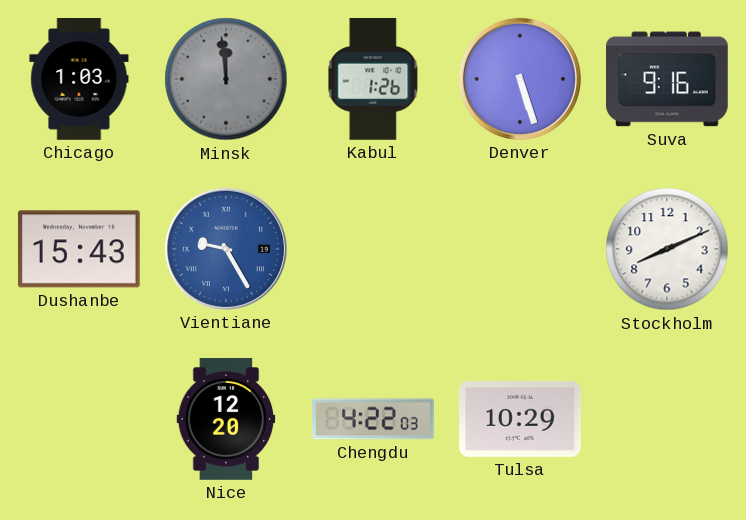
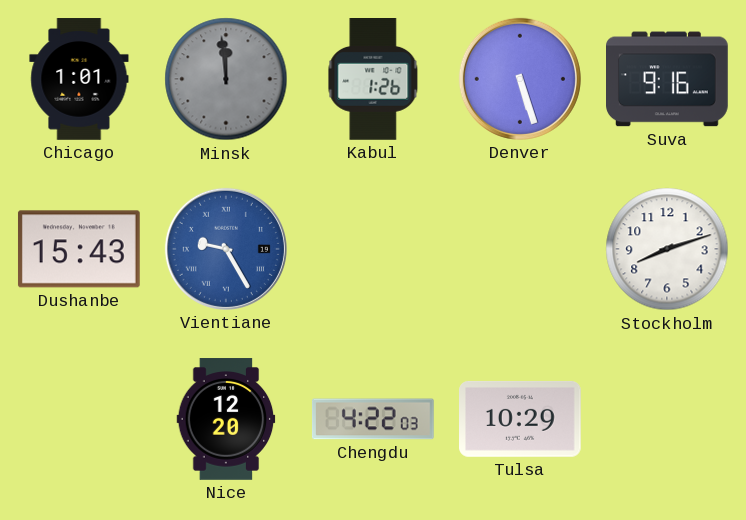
Chicago: 1:03 -> 1:01
Stockholm: 8:11 -> 8:12
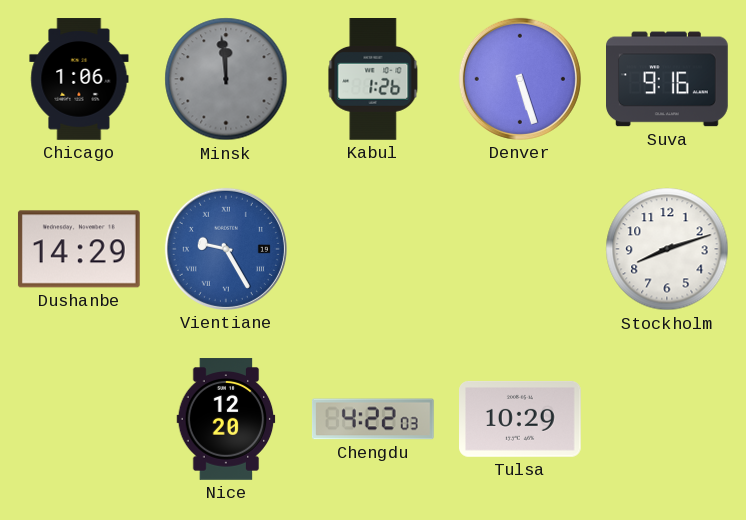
Chicago: 1:01 -> 1:06
Dushanbe: 15:43 -> 14:29
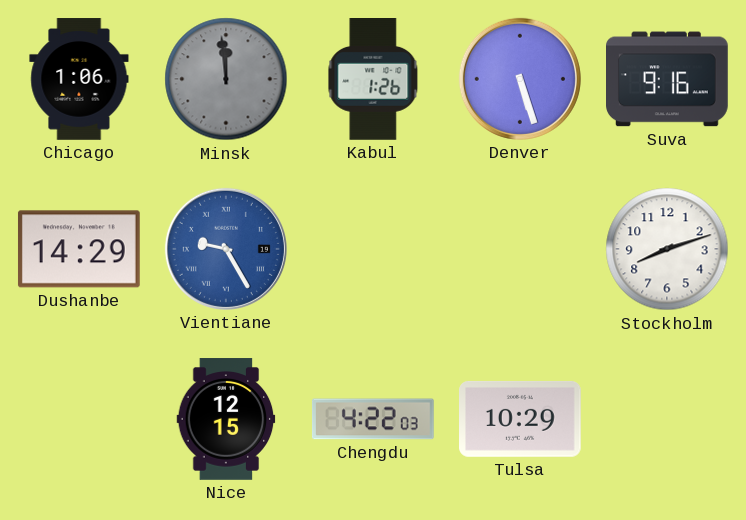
Nice: 12:20 -> 12:15
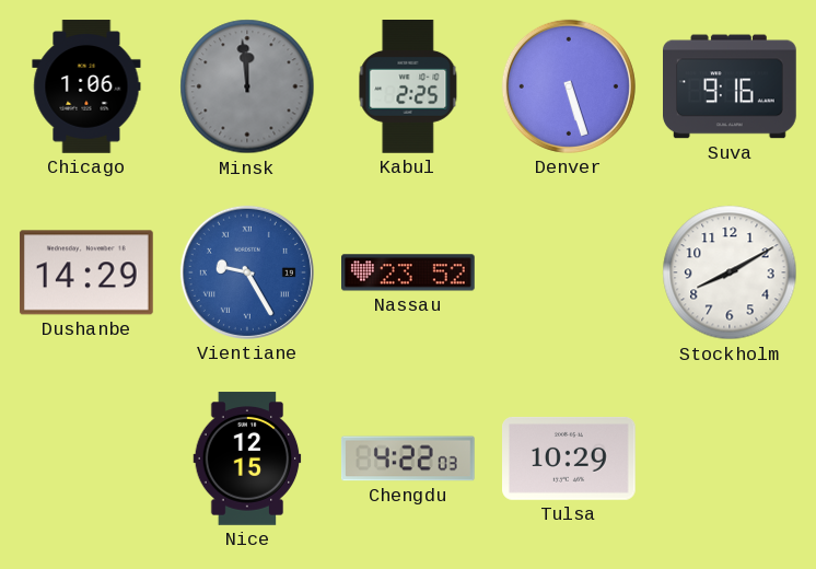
Kabul: 1:26 -> 2:25
Nassau: none -> 23:52
Stockholm: 8:12 -> 8:10
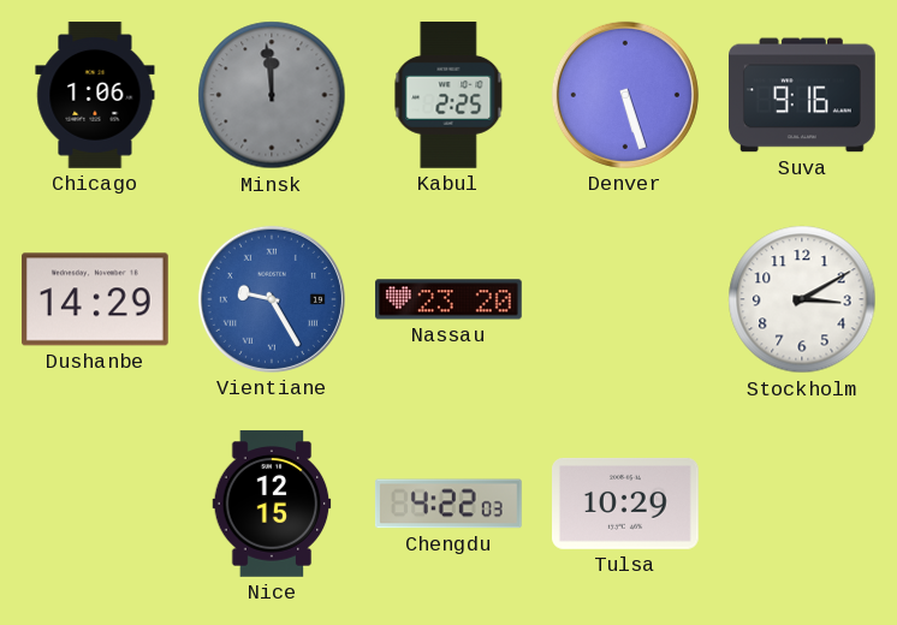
Nassau: 23:52 -> 23:20
Stockholm: 8:10 -> 3:10
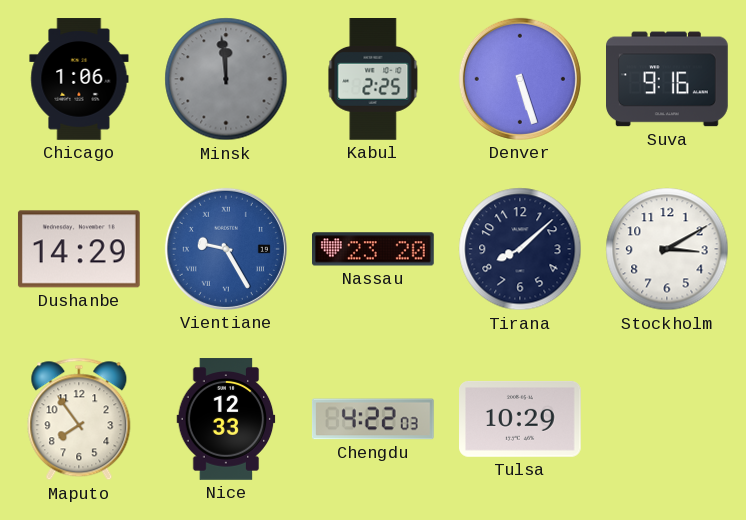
Tirana: none -> 8:08
Maputo: none -> 7:54
Nice: 12:15 -> 12:33
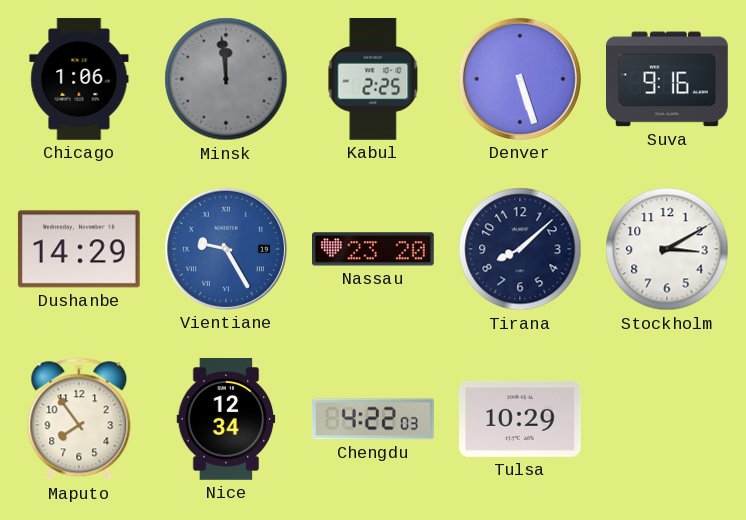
Nice: 12:33 -> 12:34
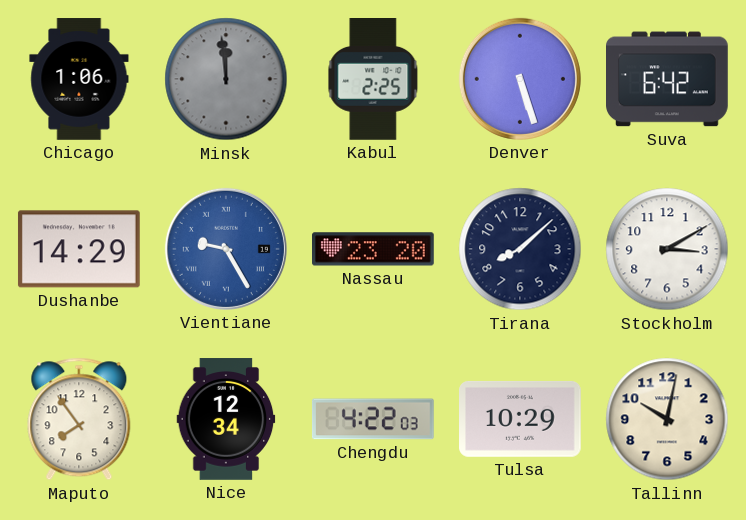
Suva: 9:16 -> 6:42
Tallinn: none -> 10:02
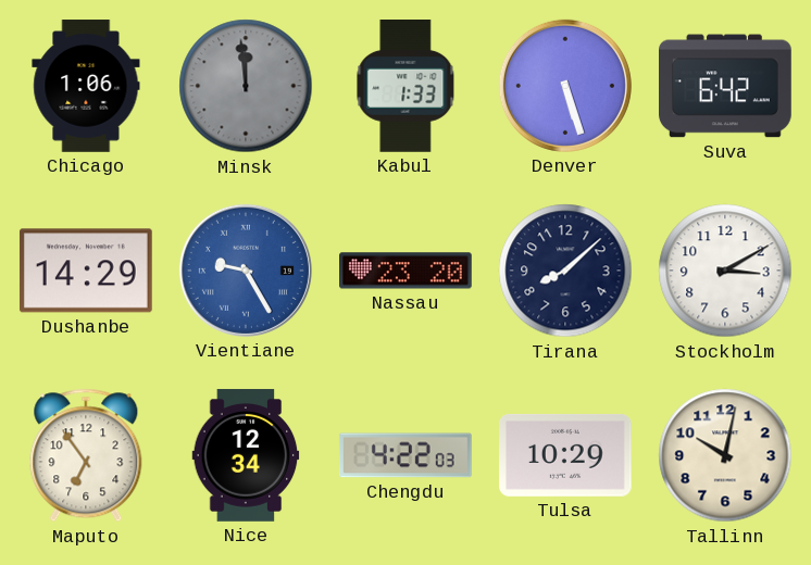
Kabul: 2:25 -> 1:33
Maputo: 7:54 -> 6:54
